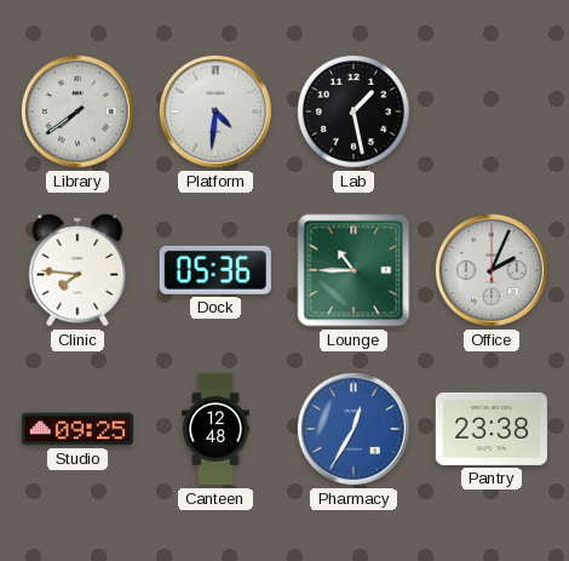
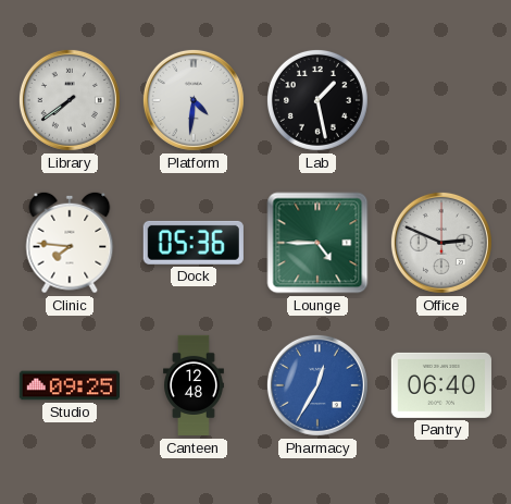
Lounge: 10:45 -> 4:45
Office: 2:04 -> 2:49
Pantry: 23:38 -> 06:40
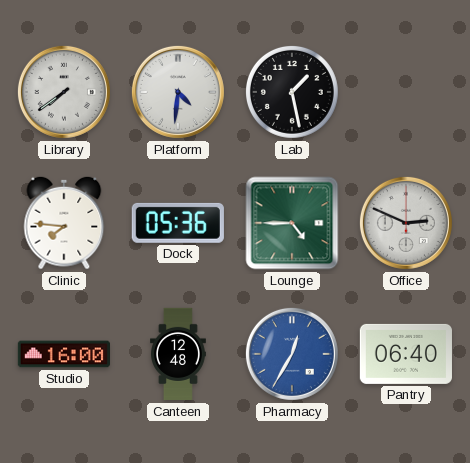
Studio: 09:25 -> 16:00
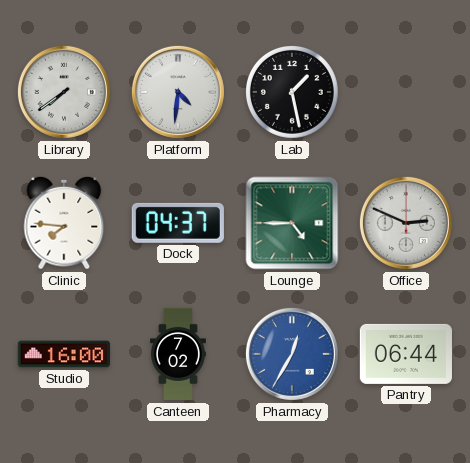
Dock: 05:36 -> 04:37
Canteen: 12:48 -> 7:02
Pantry: 06:40 -> 06:44
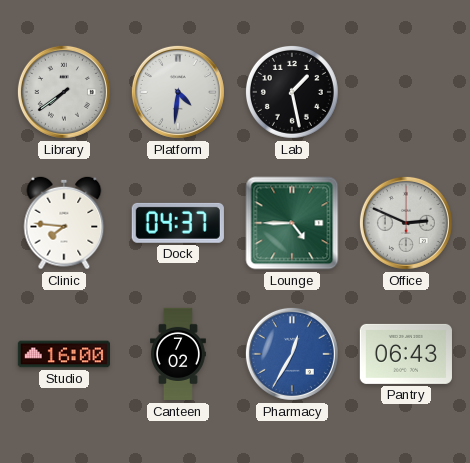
Pantry: 06:44 -> 06:43
